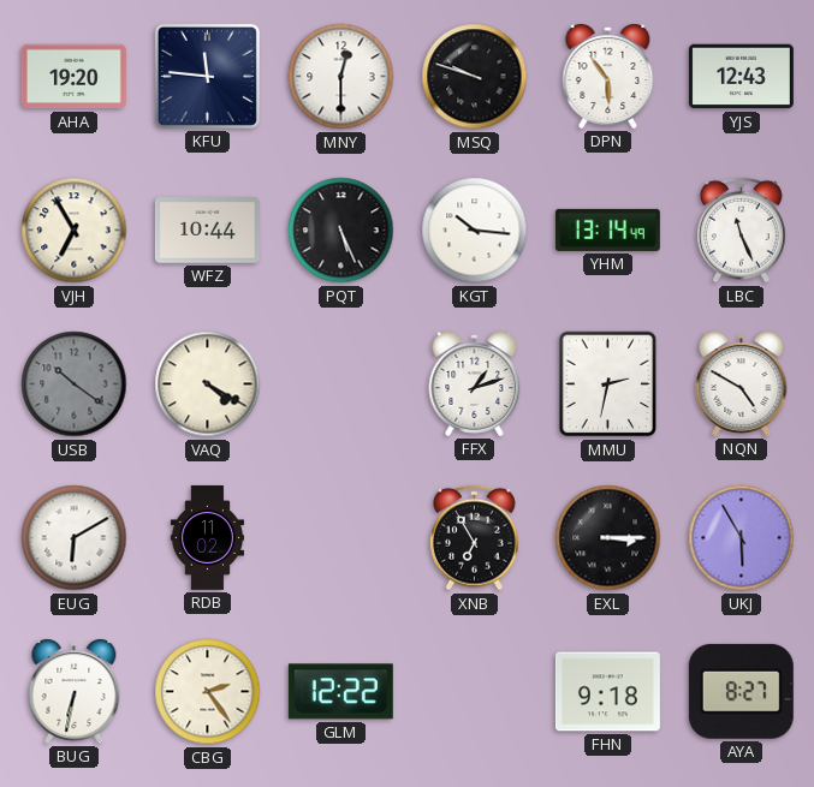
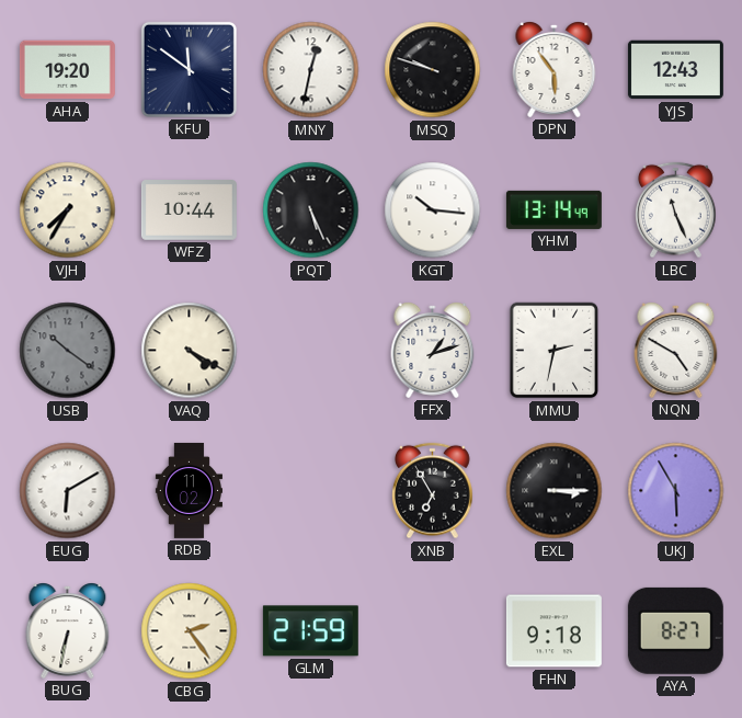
KFU: 11:46 -> 11:51
MNY: 12:30 -> 12:32
VJH: 6:55 -> 7:35
GLM: 12:22 -> 21:59
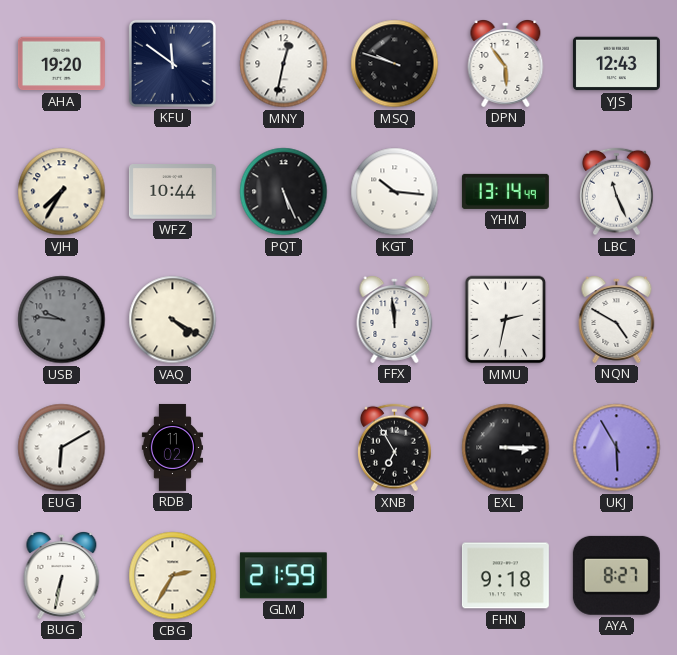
USB: 10:21 -> 9:46
FFX: 1:12 -> 11:59
CBG: 2:24 -> 2:35
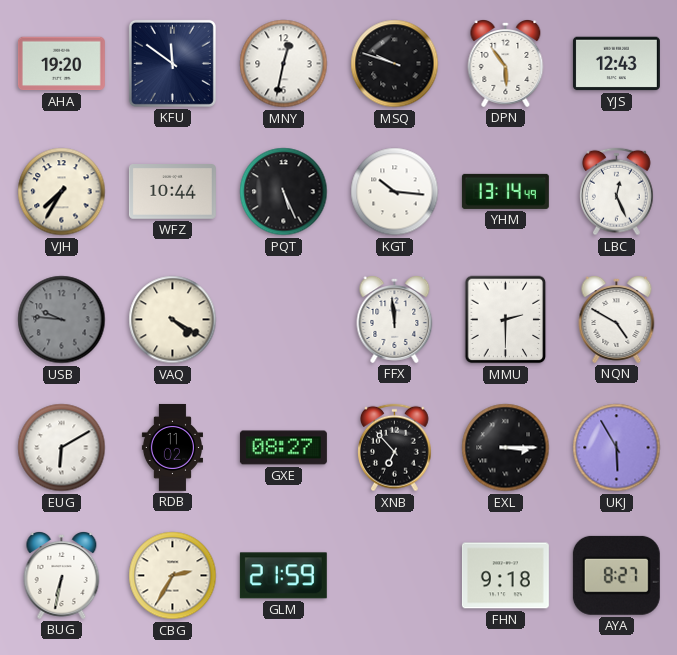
LBC: 11:26 -> 12:26
MMU: 2:32 -> 2:30
GXE: none -> 08:27
XNB: 6:55 -> 6:53
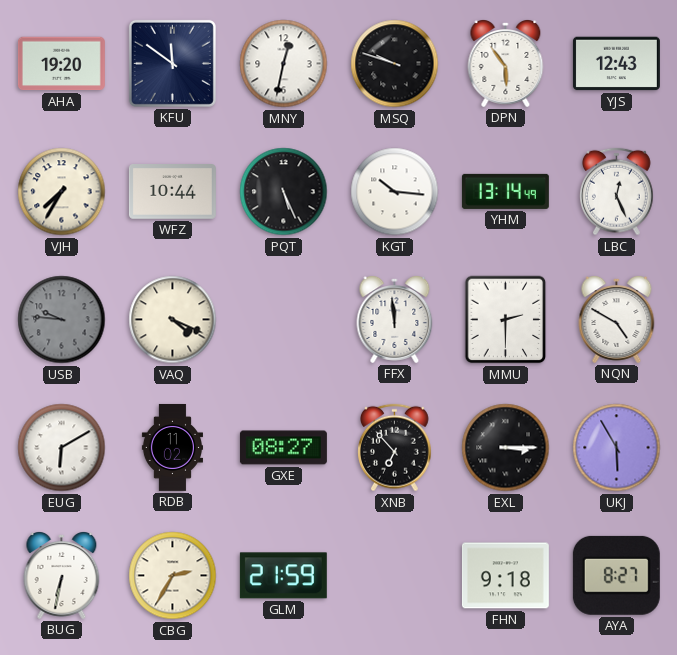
VAQ: 4:20 -> 4:19
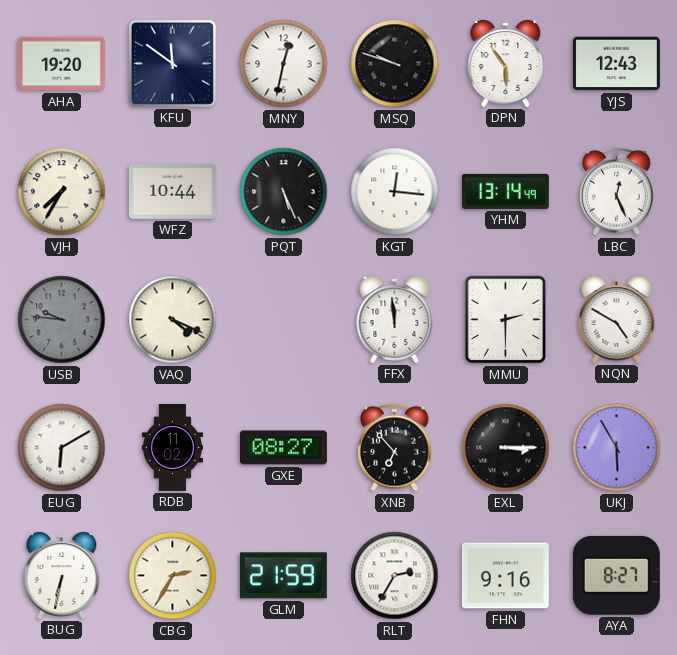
KGT: 10:16 -> 12:16
RLT: none -> 2:35
FHN: 9:18 -> 9:16
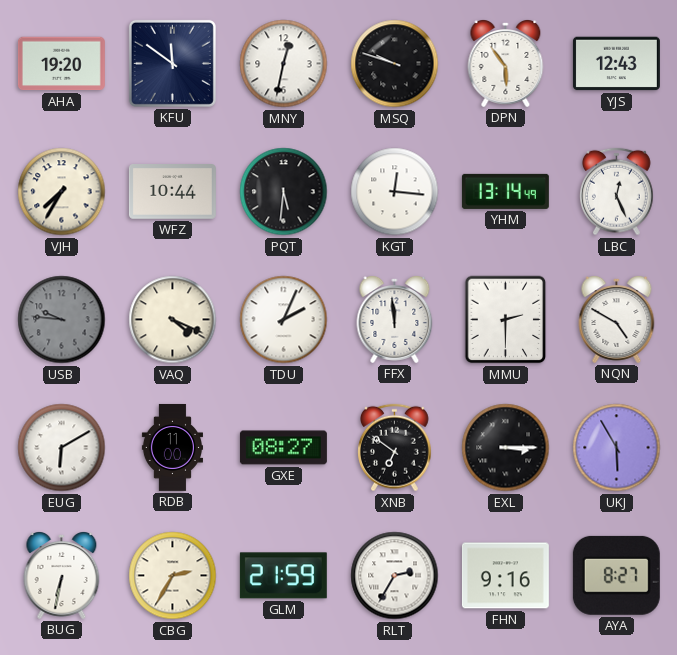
PQT: 5:26 -> 5:31
TDU: none -> 2:04
RDB: 11:02 -> 11:00
XNB: 6:53 -> 6:51
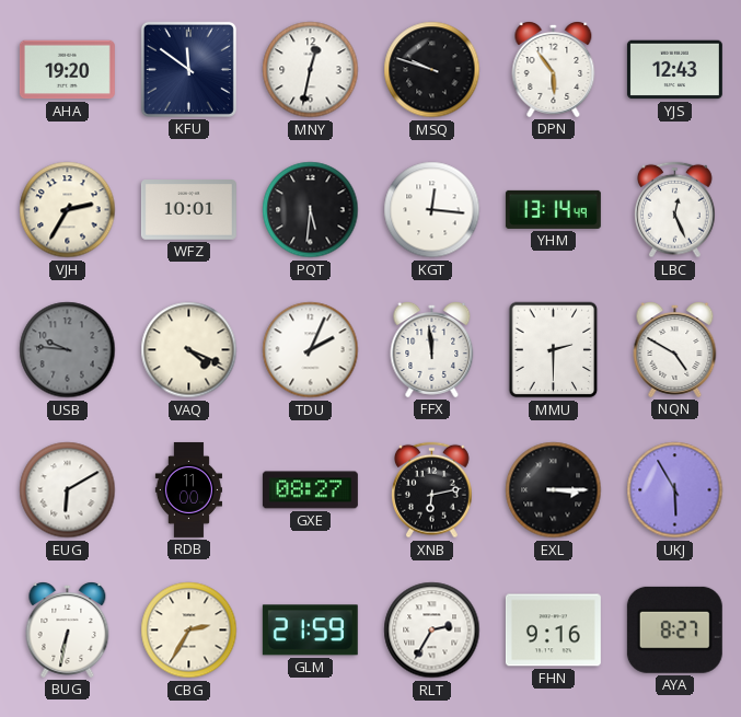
VJH: 7:35 -> 2:35
WFZ: 10:44 -> 10:01
XNB: 6:51 -> 6:13
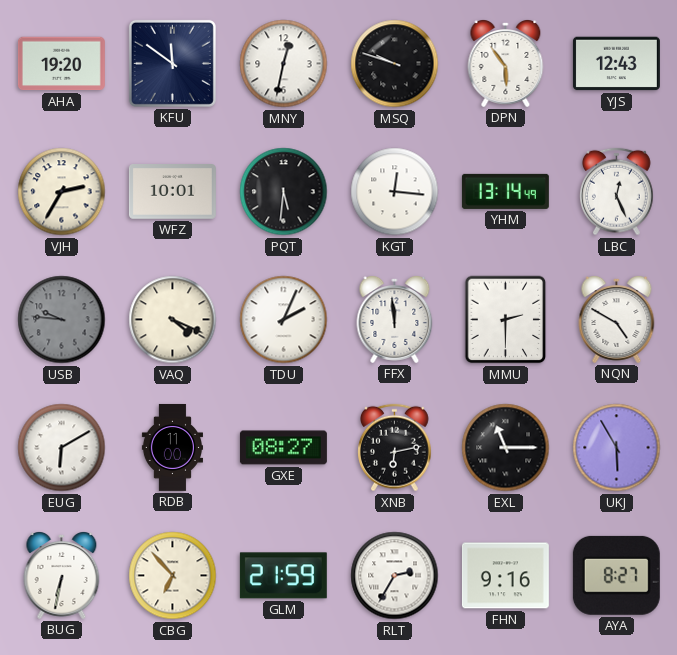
EXL: 3:15 -> 11:15
CBG: 2:35 -> 6:53
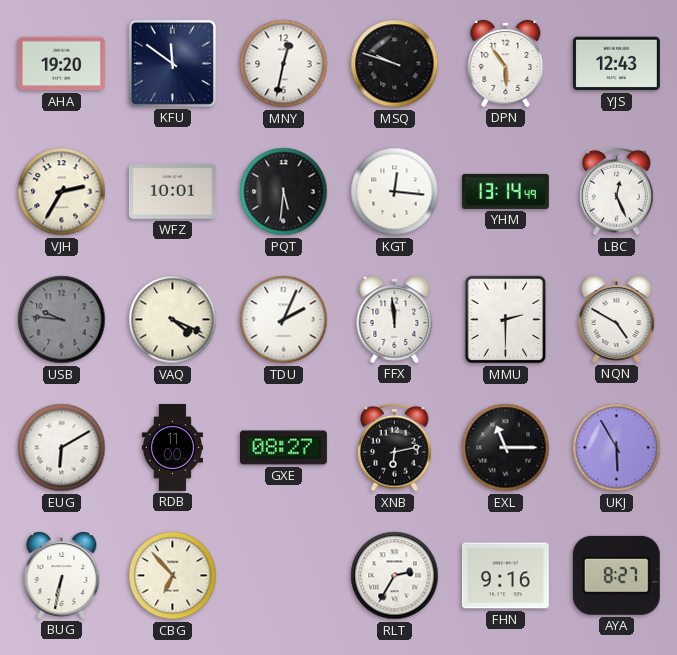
GLM: 21:59 -> none
